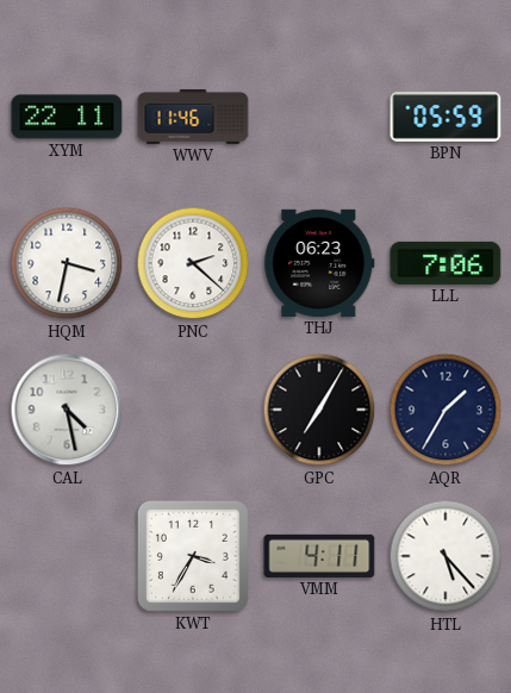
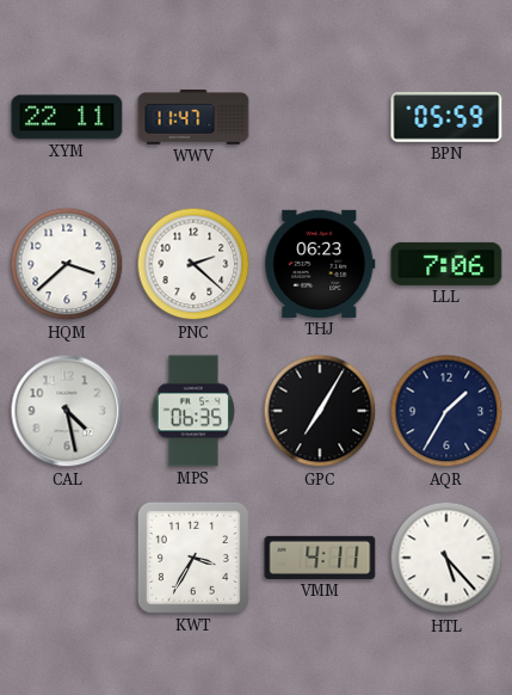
WWV: 11:46 -> 11:47
HQM: 3:32 -> 3:38
MPS: none -> 06:35
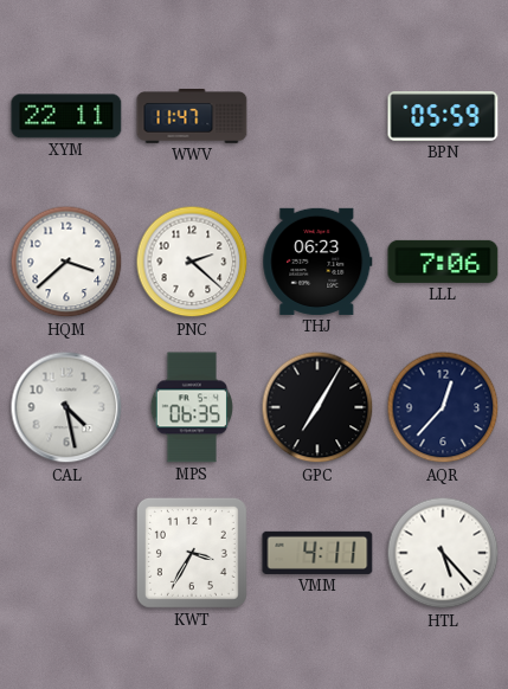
AQR: 1:35 -> 12:37
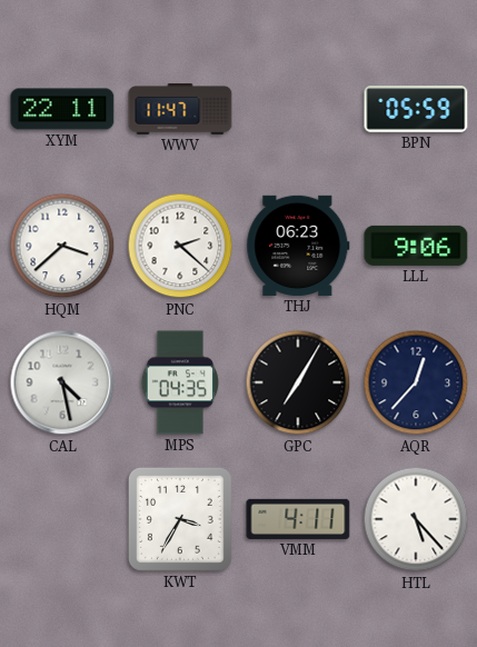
LLL: 7:06 -> 9:06
MPS: 06:35 -> 04:35
